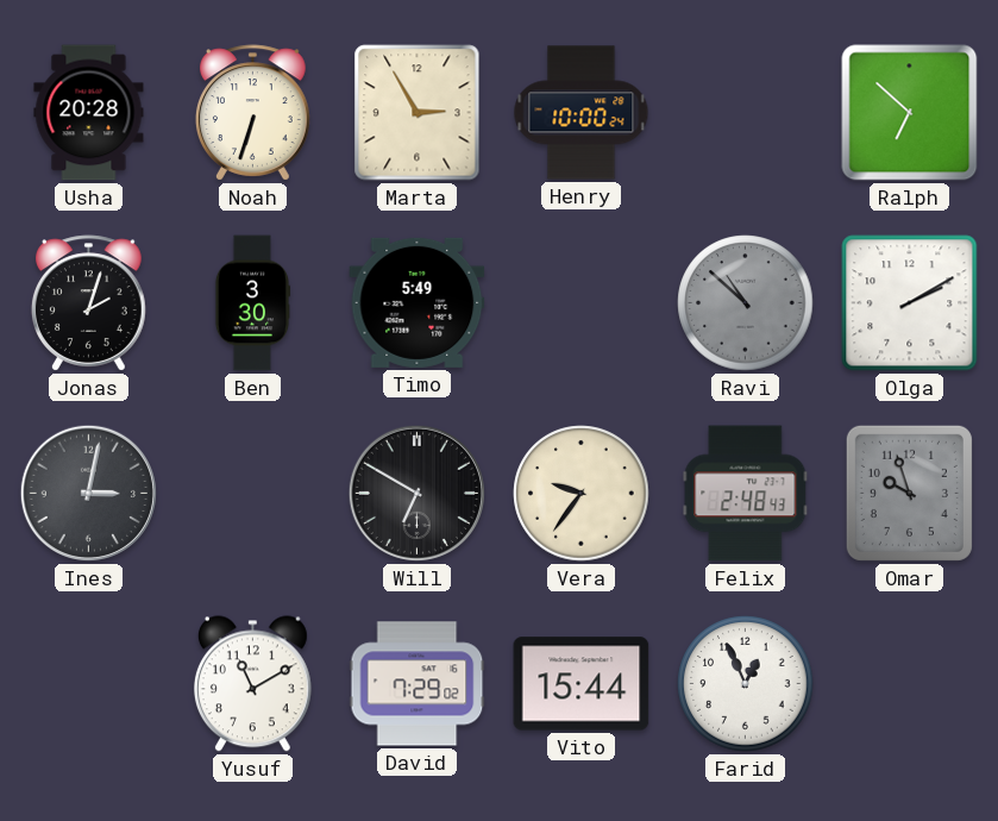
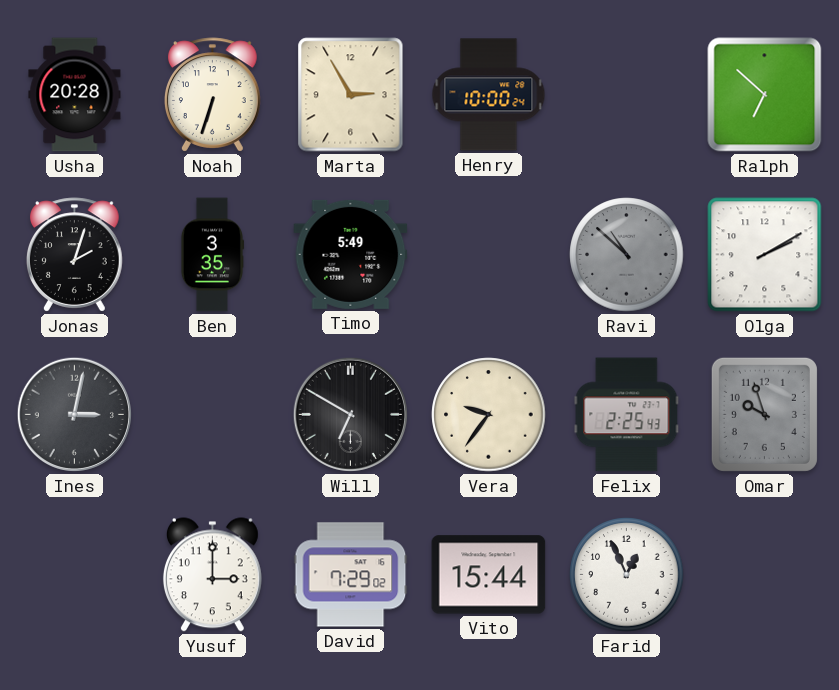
Ben: 3:30 -> 3:35
Felix: 2:48 -> 2:25
Yusuf: 11:10 -> 3:00
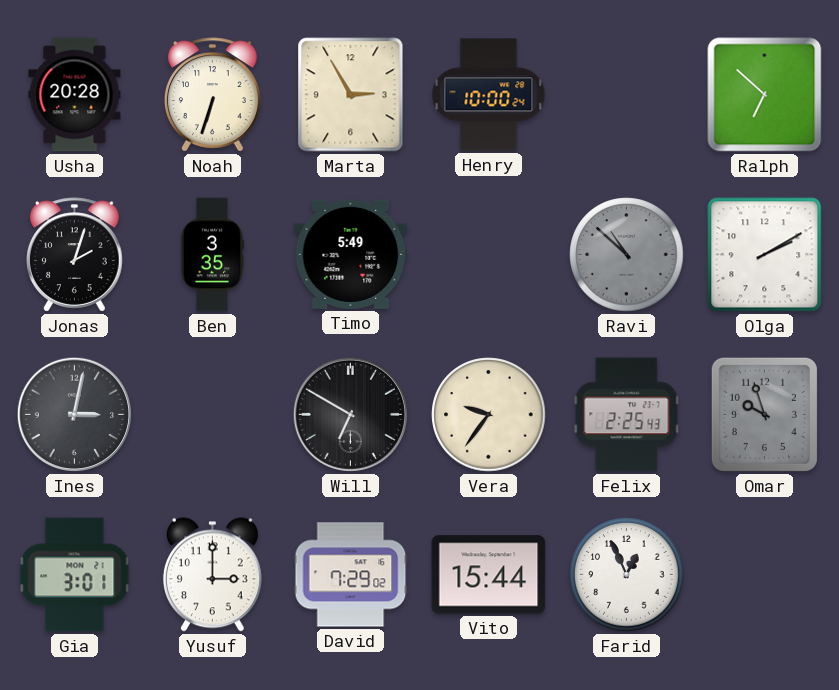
Gia: none -> 3:01
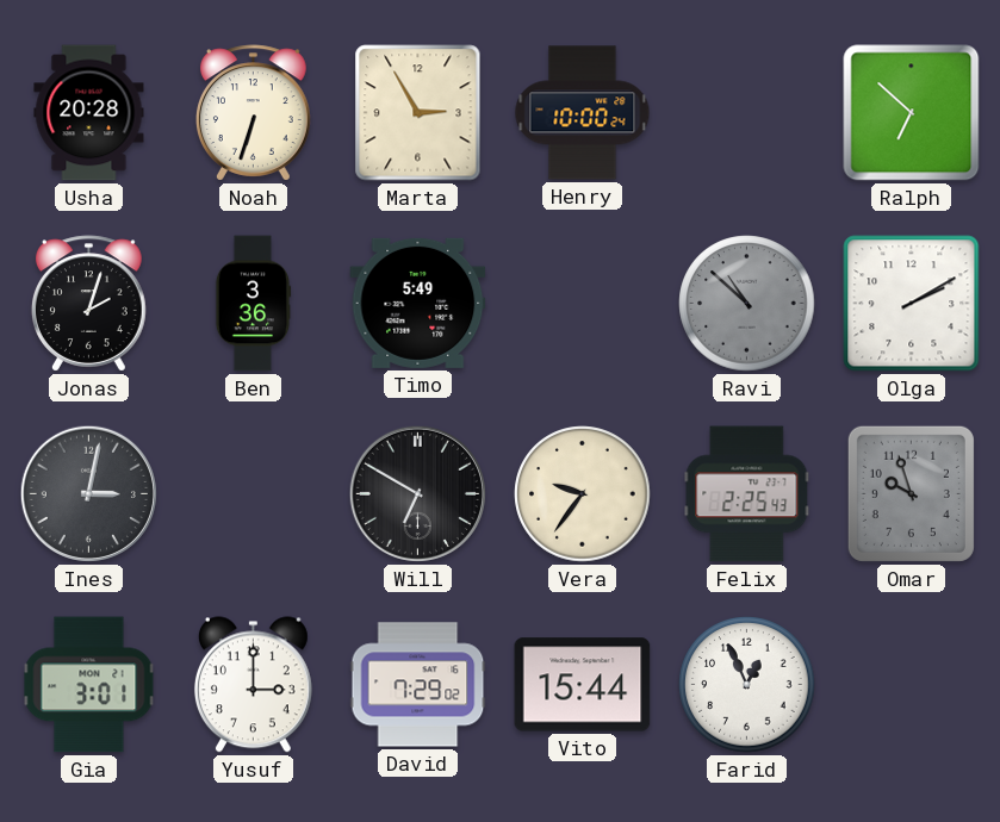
Ben: 3:35 -> 3:36
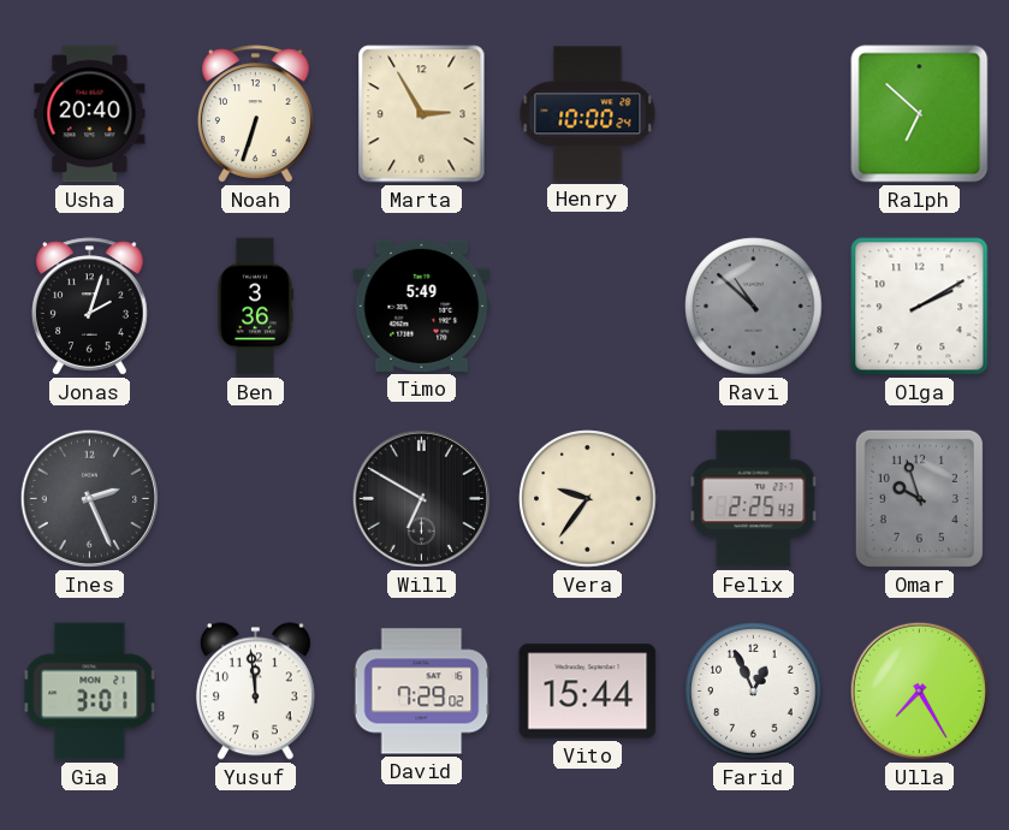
Usha: 20:28 -> 20:40
Ines: 3:02 -> 2:26
Yusuf: 3:00 -> 11:59
Ulla: none -> 7:25
